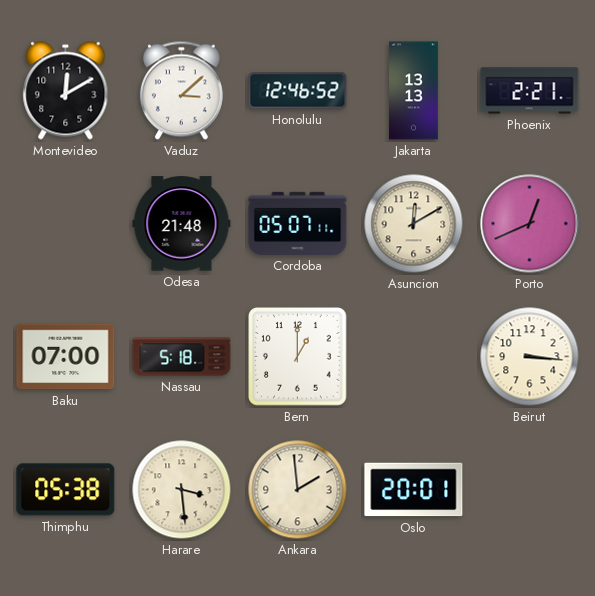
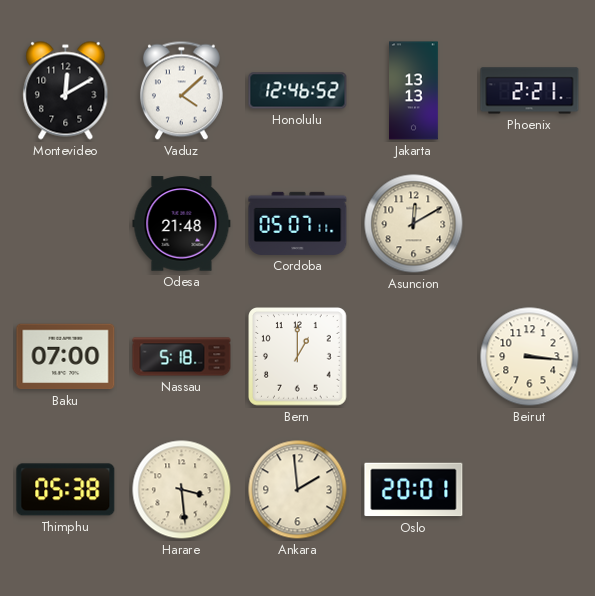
Vaduz: 3:08 -> 4:08
Porto: 12:41 -> none
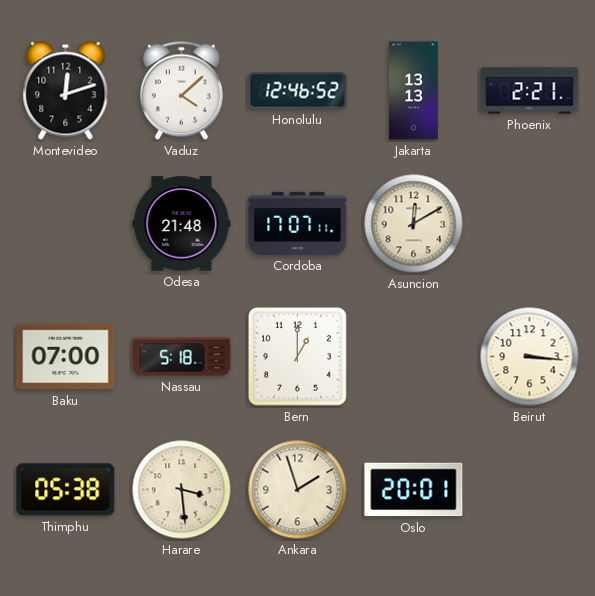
Montevideo: 12:10 -> 12:12
Cordoba: 05:07 -> 17:07
Ankara: 1:59 -> 1:57
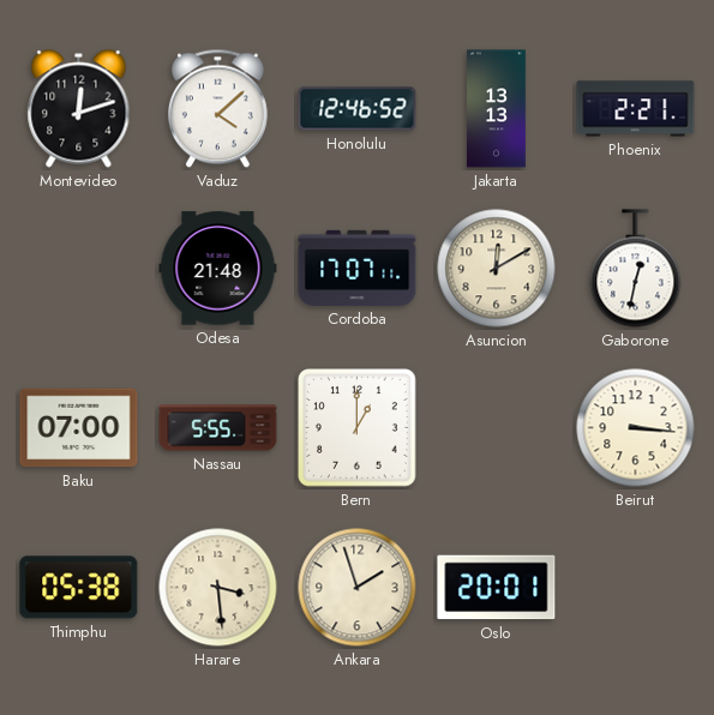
Gaborone: none -> 12:32
Nassau: 5:18 -> 5:55
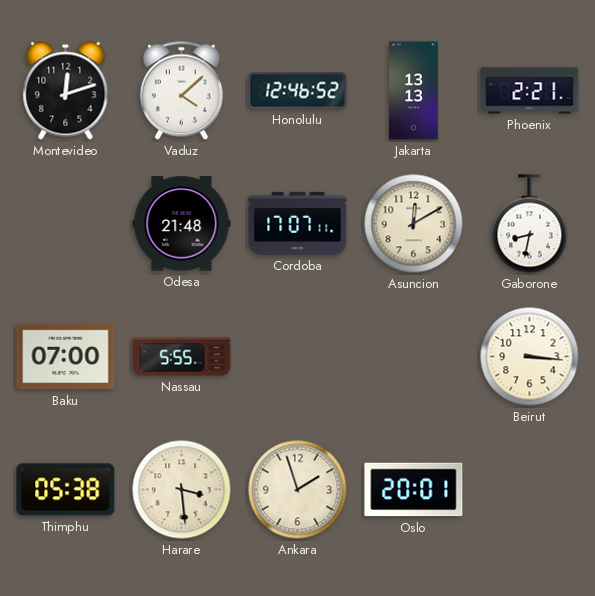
Gaborone: 12:32 -> 8:32
Bern: 1:00 -> none
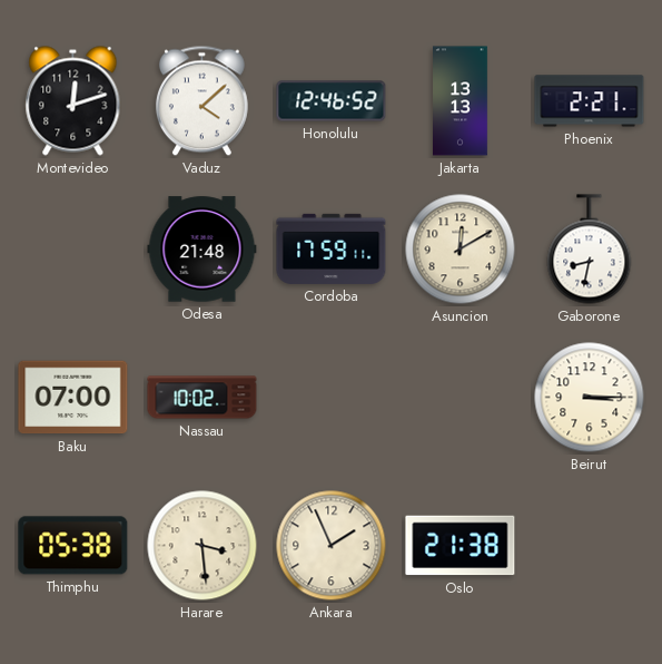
Cordoba: 17:07 -> 17:59
Nassau: 5:55 -> 10:02
Beirut: 3:16 -> 3:15
Ankara: 1:57 -> 1:56
Oslo: 20:01 -> 21:38
